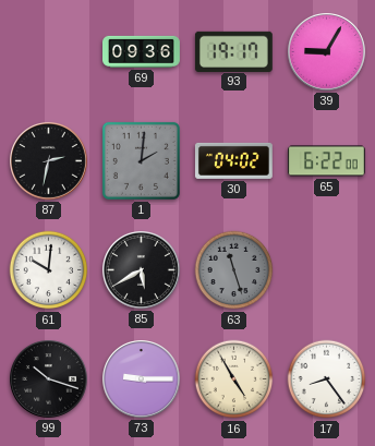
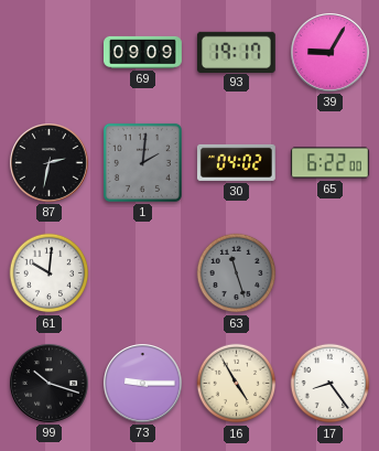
69: 09:36 -> 09:09
85: 5:40 -> none
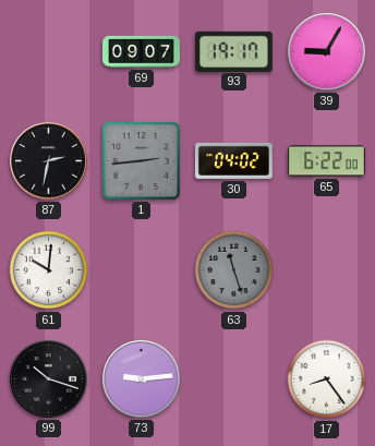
69: 09:09 -> 09:07
1: 2:01 -> 2:44
73: 9:15 -> 9:14
16: 4:55 -> none
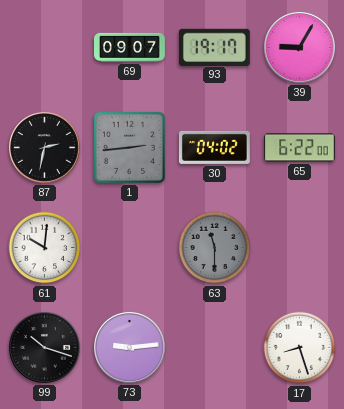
63: 11:27 -> 11:30
17: 8:24 -> 8:27
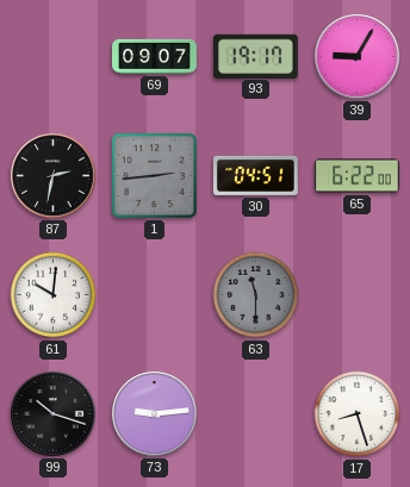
30: 04:02 -> 04:51
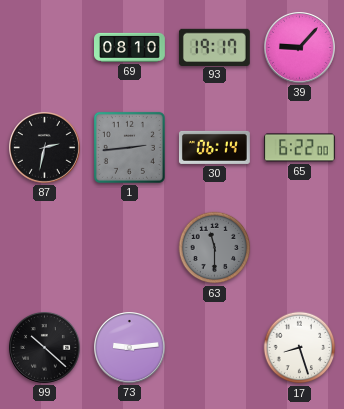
69: 09:07 -> 08:10
39: 9:05 -> 9:07
30: 04:51 -> 06:14
61: 10:01 -> none
99: 10:18 -> 10:22
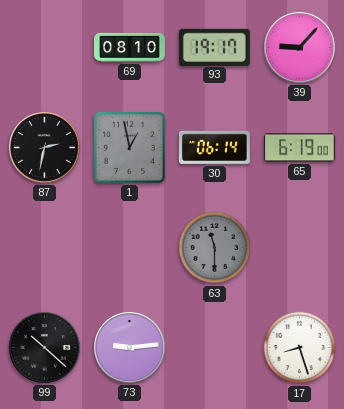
1: 2:44 -> 12:58
65: 6:22 -> 6:19
